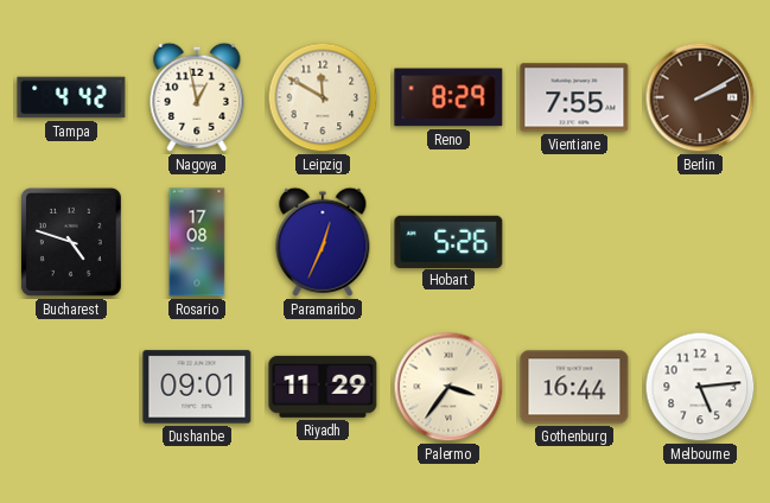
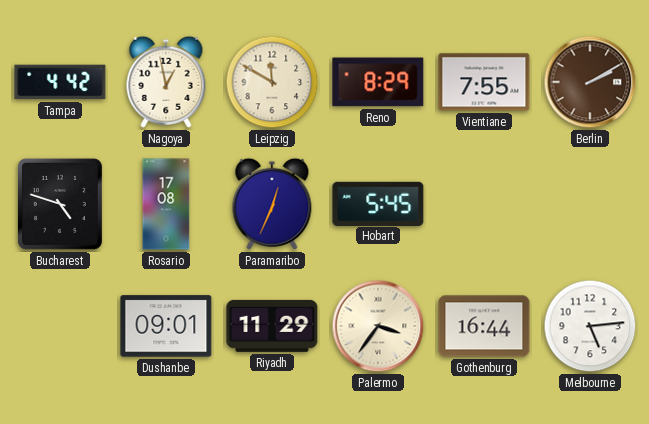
Hobart: 5:26 -> 5:45
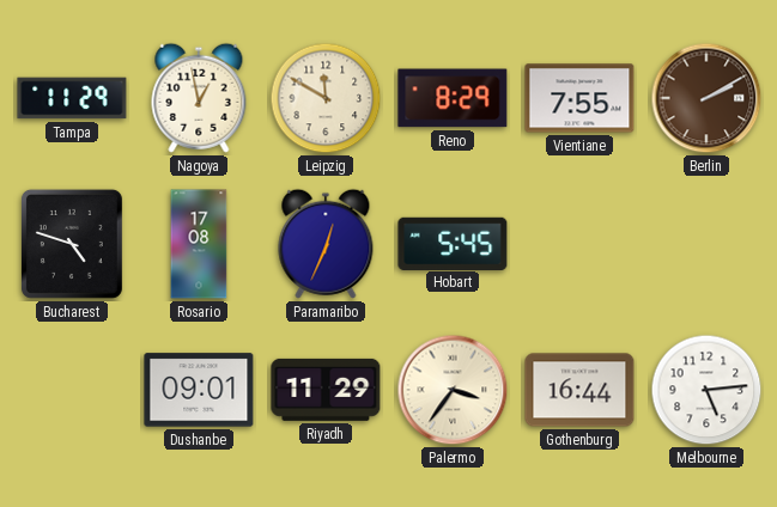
Tampa: 4:42 -> 11:29
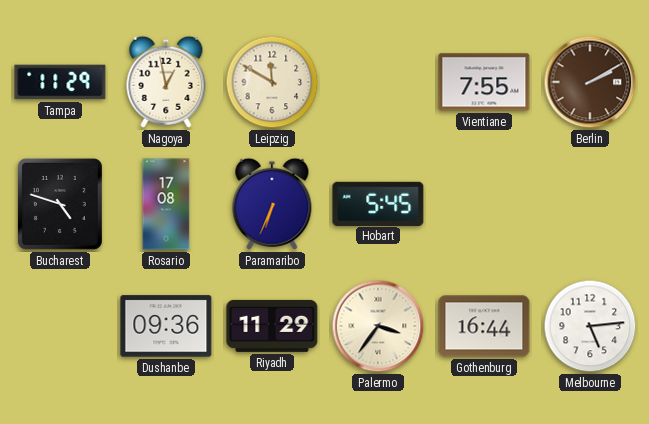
Reno: 8:29 -> none
Paramaribo: 12:34 -> 6:34
Dushanbe: 09:01 -> 09:36
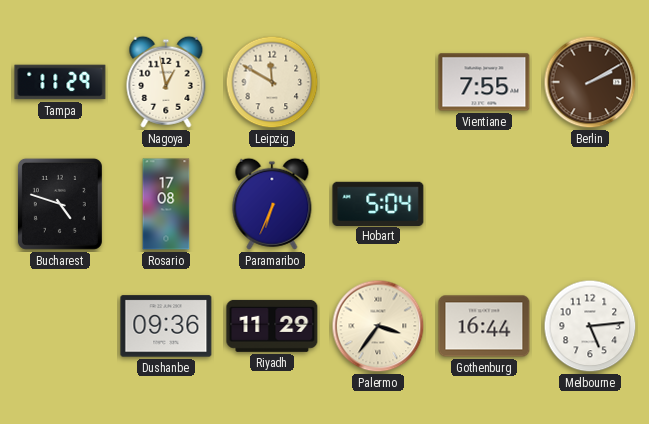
Hobart: 5:45 -> 5:04
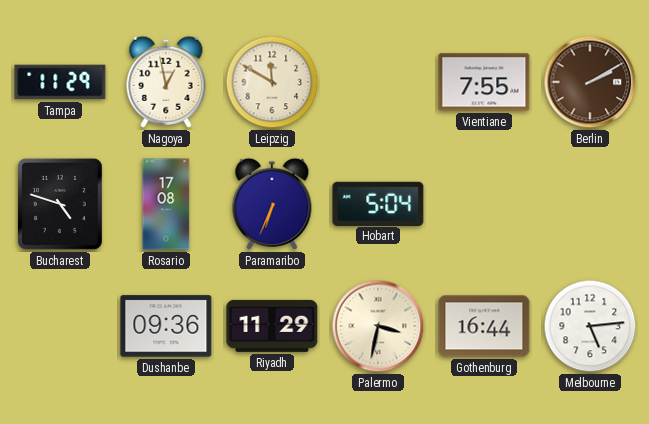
Palermo: 3:36 -> 3:32
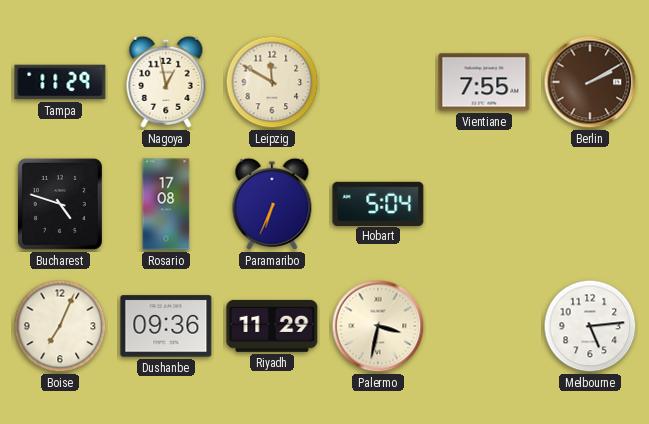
Boise: none -> 7:04
Gothenburg: 16:44 -> none
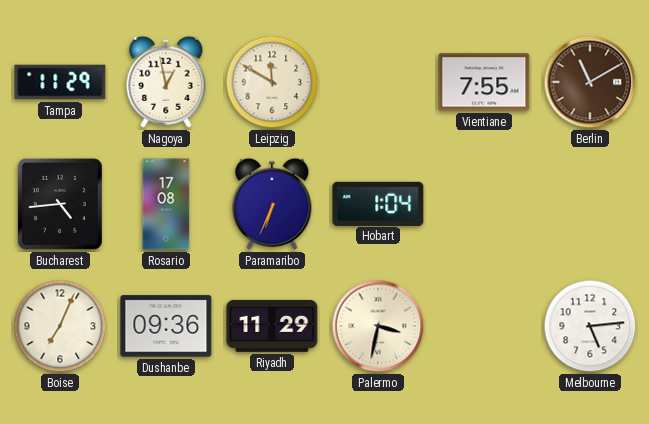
Berlin: 2:10 -> 11:10
Bucharest: 4:48 -> 4:44
Hobart: 5:04 -> 1:04
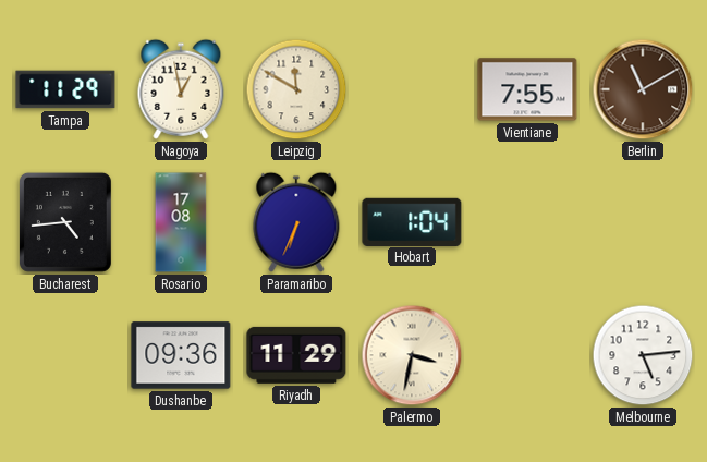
Boise: 7:04 -> none
